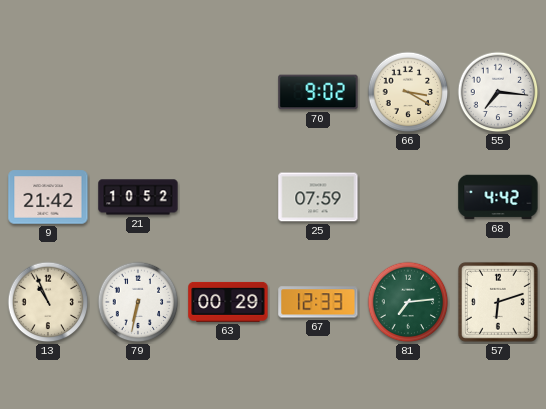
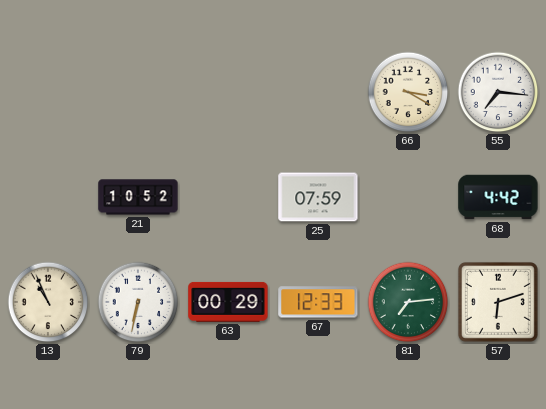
70: 9:02 -> none
9: 21:42 -> none
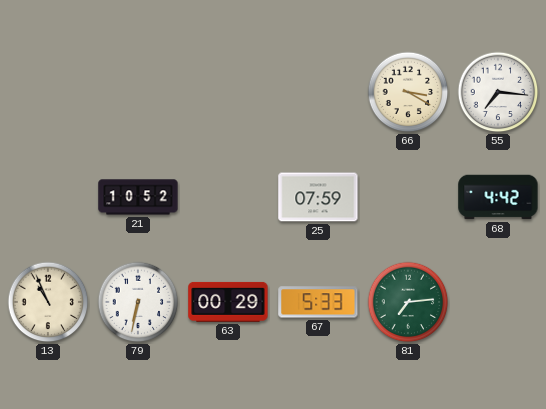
67: 12:33 -> 5:33
57: 6:12 -> none
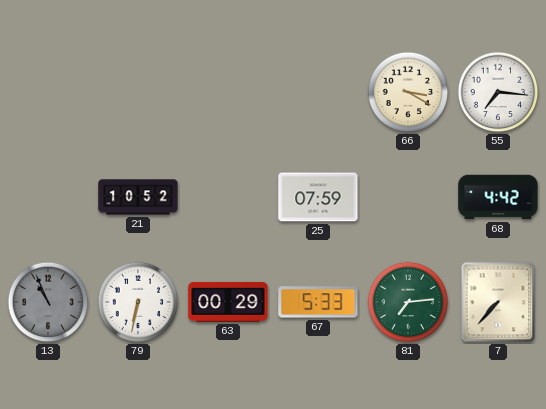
13 dial: cream -> grey
7: none -> 7:37
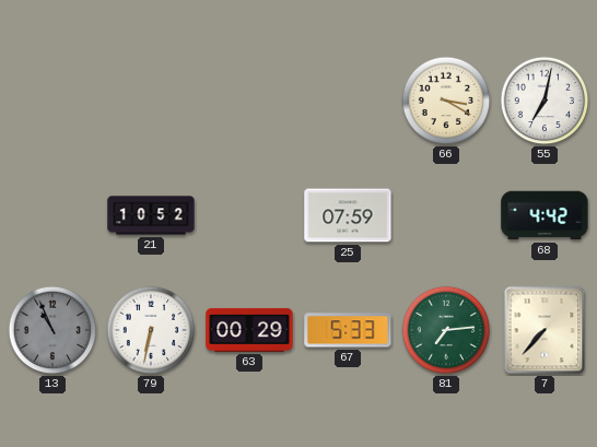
55: 7:16 -> 7:02
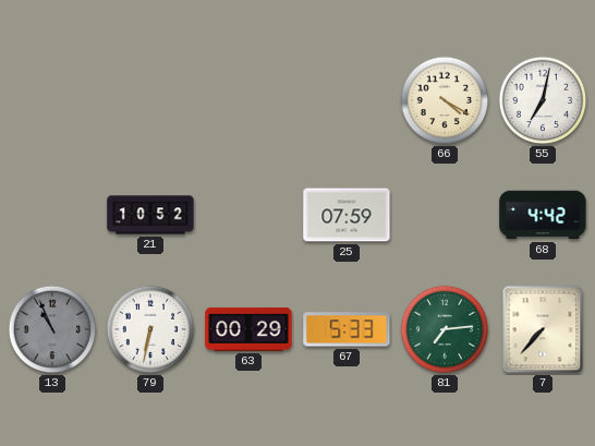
66: 3:20 -> 4:20
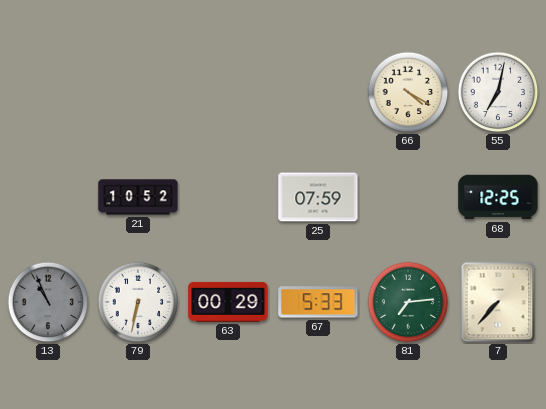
68: 4:42 -> 12:25
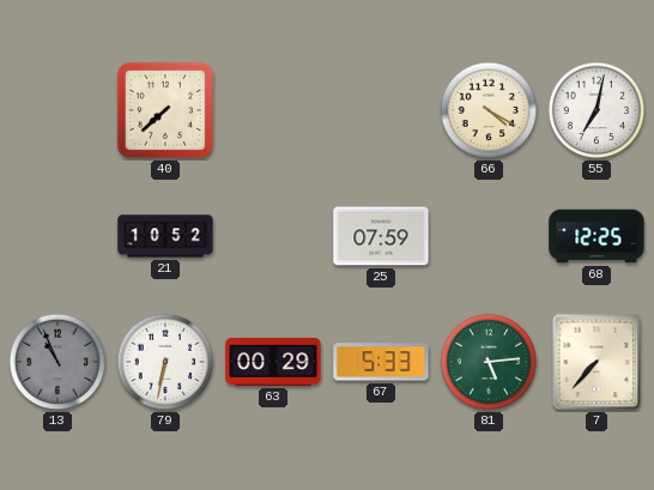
40: none -> 7:38
81: 7:14 -> 5:14
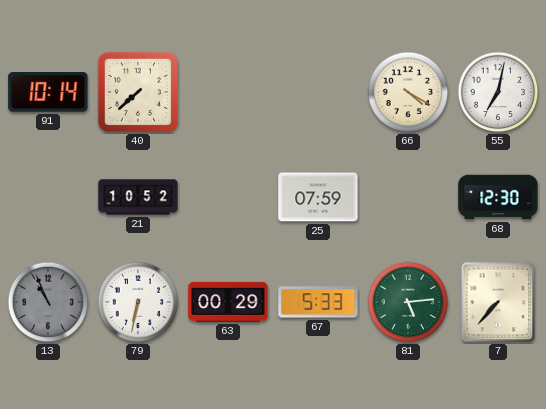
91: none -> 10:14
68: 12:25 -> 12:30
